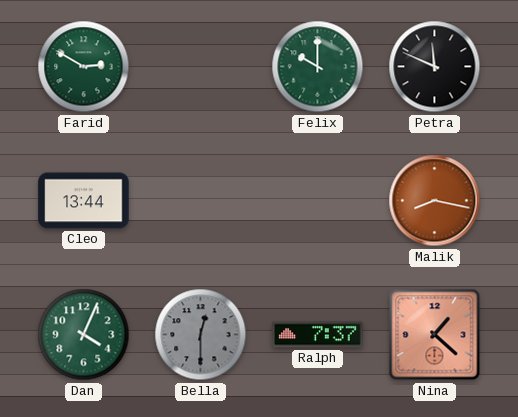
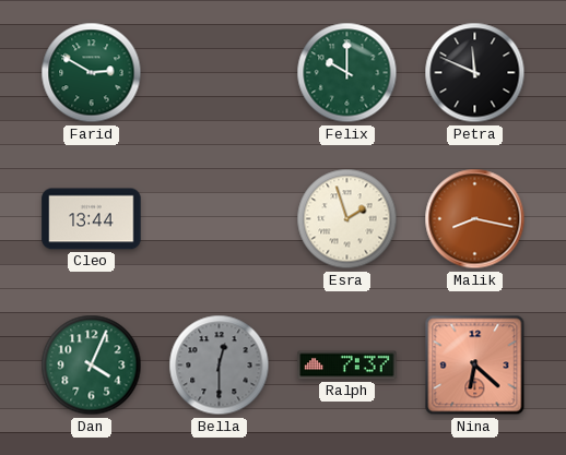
Esra: none -> 1:57
Nina: 1:22 -> 6:22
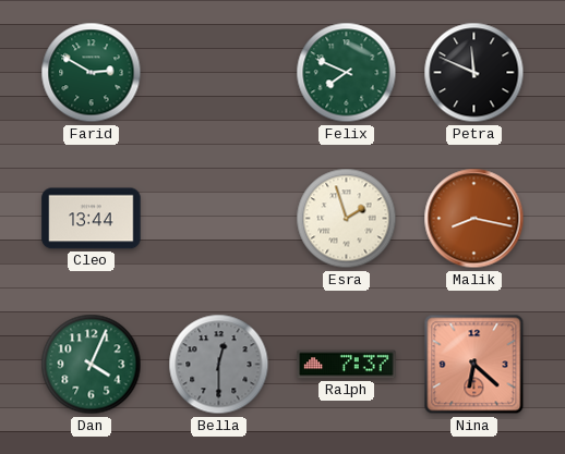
Felix: 10:00 -> 7:49
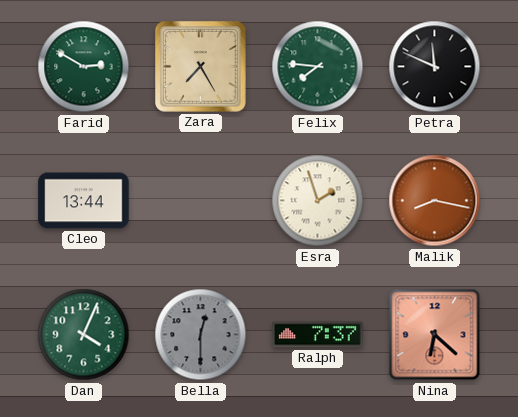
Zara: none -> 7:25
Felix: 7:49 -> 7:46
